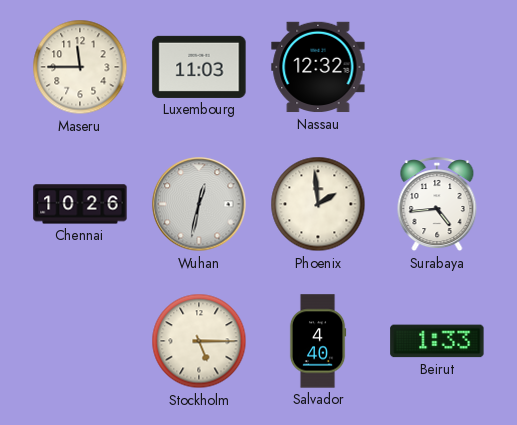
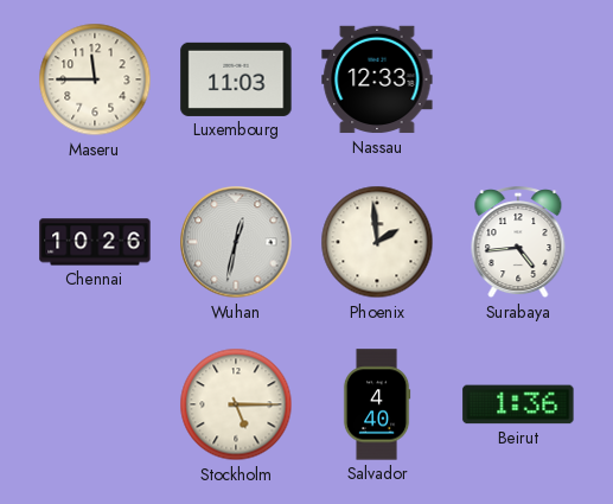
Nassau: 12:32 -> 12:33
Beirut: 1:33 -> 1:36
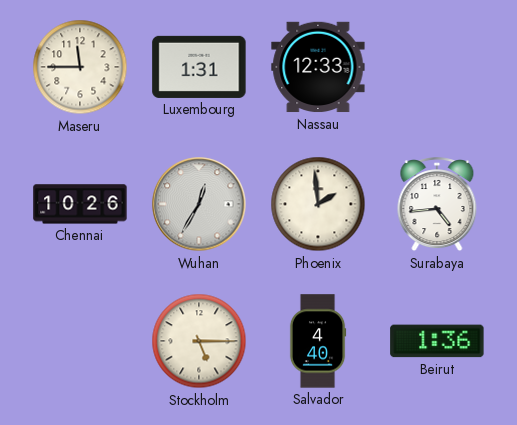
Luxembourg: 11:03 -> 1:31
Wuhan: 12:32 -> 12:35
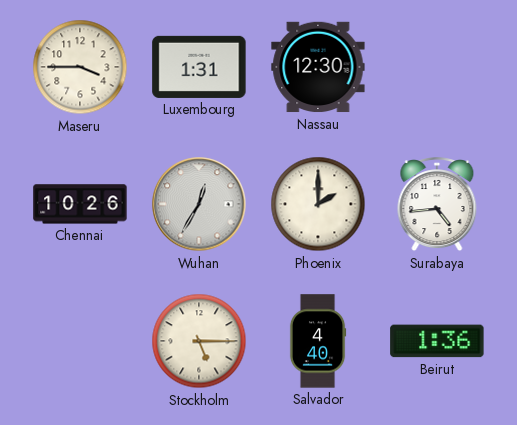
Maseru: 11:45 -> 3:45
Nassau: 12:33 -> 12:30
Phoenix: 1:59 -> 2:00
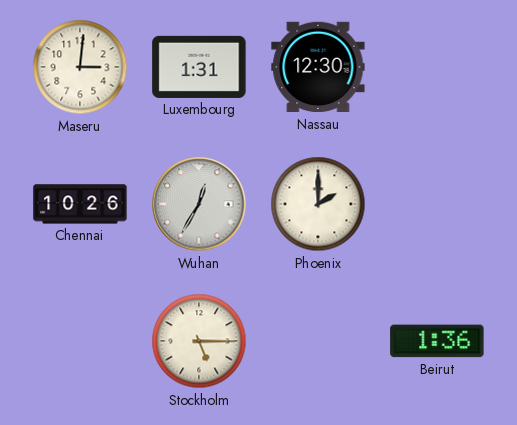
Maseru: 3:45 -> 3:01
Surabaya: 4:44 -> none
Salvador: 4:40 -> none
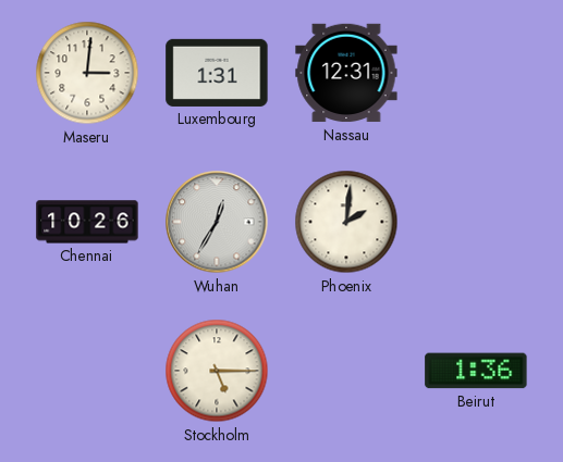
Nassau: 12:30 -> 12:31
Phoenix: 2:00 -> 2:01
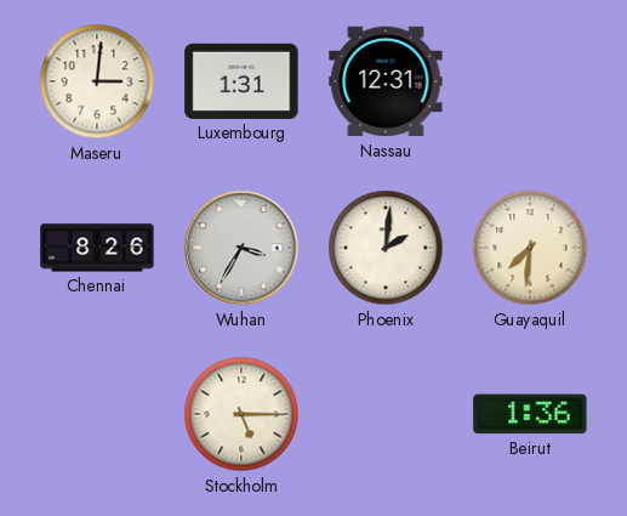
Chennai: 10:26 -> 8:26
Wuhan: 12:35 -> 3:35
Guayaquil: none -> 7:31
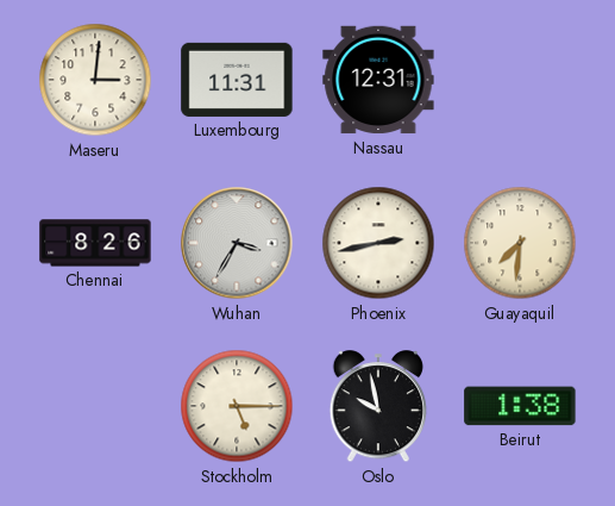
Luxembourg: 1:31 -> 11:31
Phoenix: 2:01 -> 2:43
Oslo: none -> 9:58
Beirut: 1:36 -> 1:38
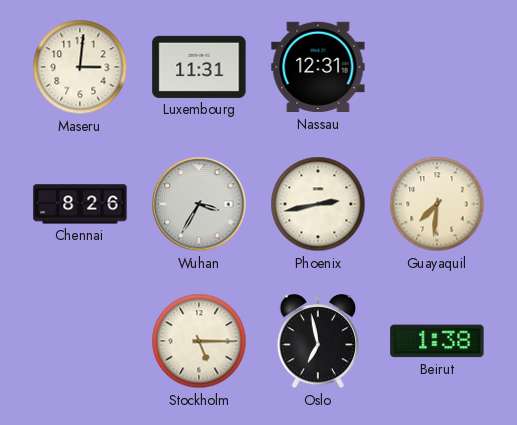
Oslo: 9:58 -> 6:58
